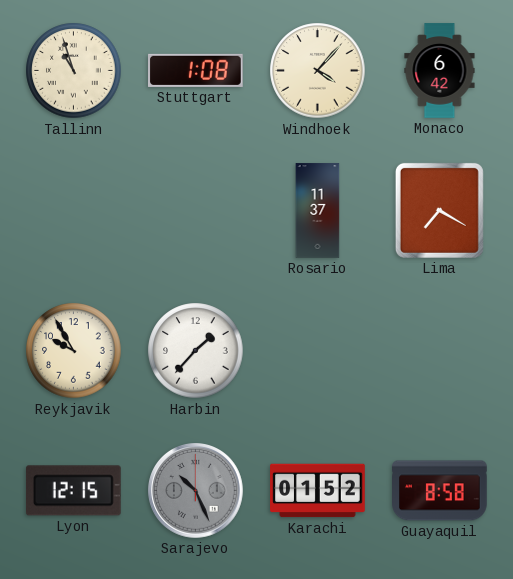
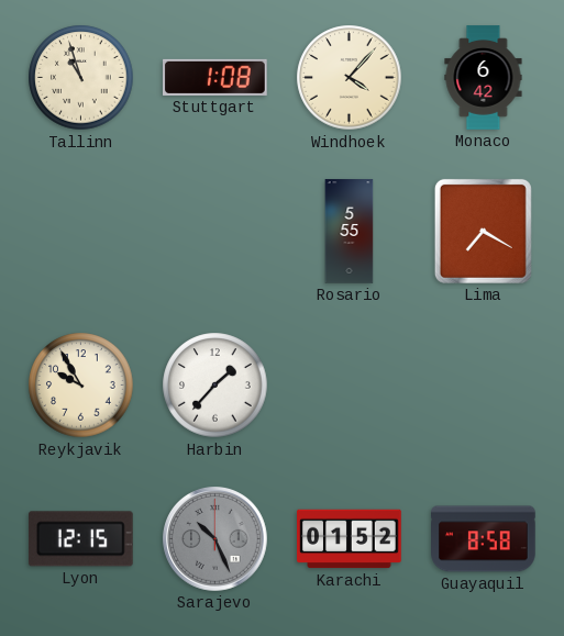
Rosario: 11:37 -> 5:55
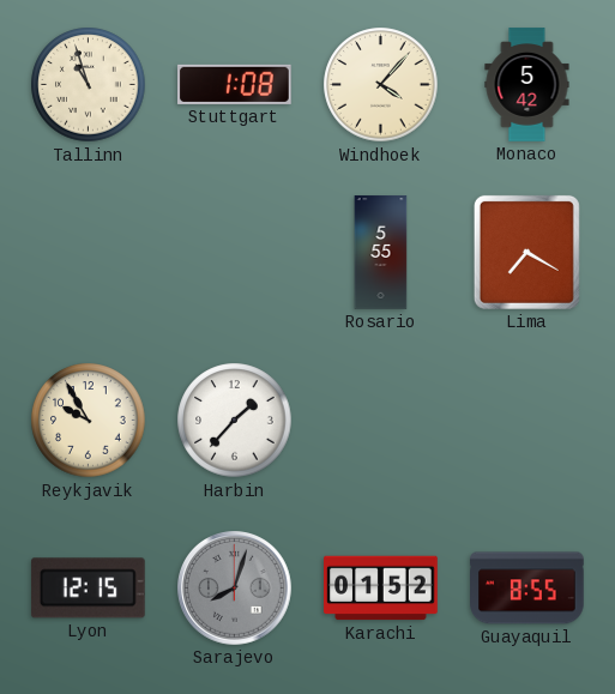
Monaco: 6:42 -> 5:42
Sarajevo: 10:26 -> 8:03
Guayaquil: 8:58 -> 8:55
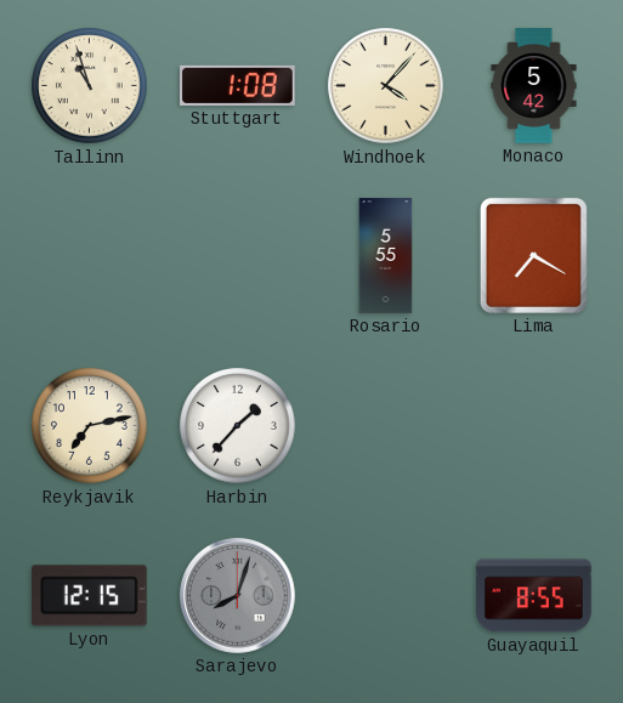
Reykjavik: 9:55 -> 7:13
Karachi: 01:52 -> none
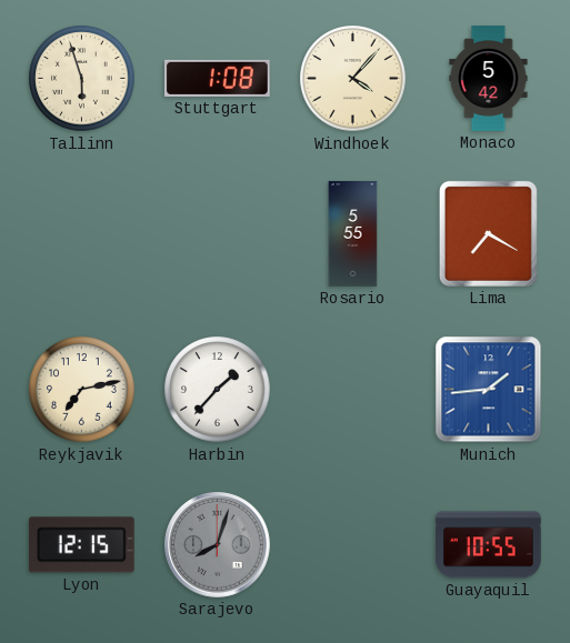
Tallinn: 10:57 -> 5:57
Munich: none -> 1:44
Guayaquil: 8:55 -> 10:55
